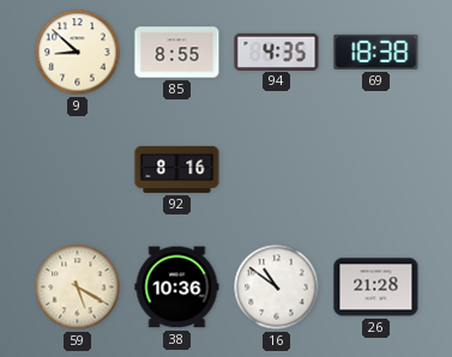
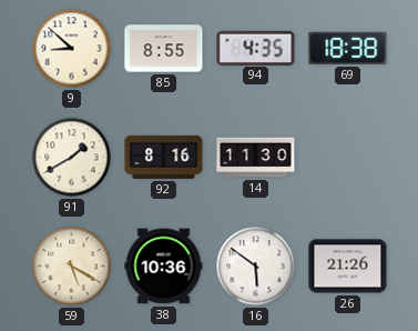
91: none -> 1:40
14: none -> 11:30
16: 10:51 -> 5:51
26: 21:28 -> 21:26
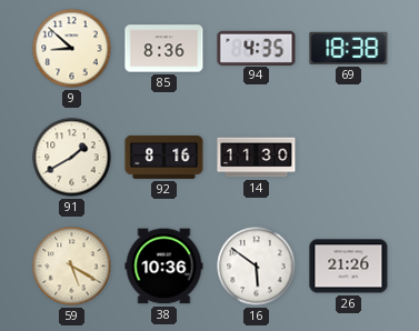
85: 8:55 -> 8:36
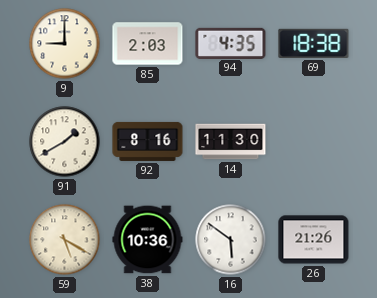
9: 8:52 -> 9:00
85: 8:36 -> 2:03
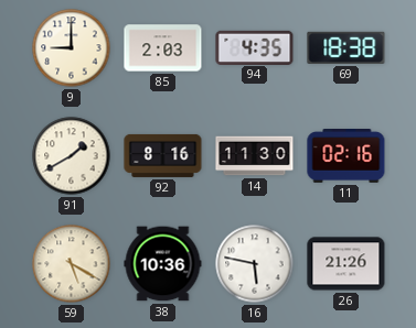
11: none -> 02:16
16: 5:51 -> 5:47
